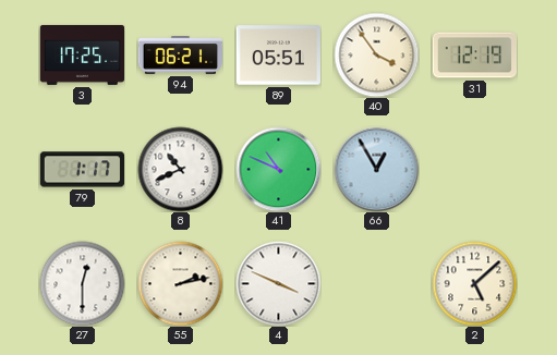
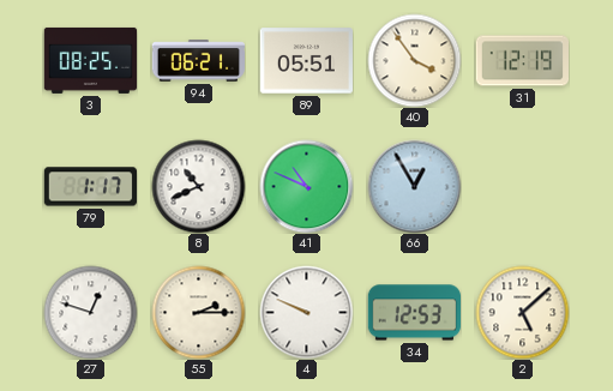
3: 17:25 -> 08:25
27: 12:30 -> 12:48
55: 2:13 -> 2:15
4: 3:49 -> 9:49
34: none -> 12:53
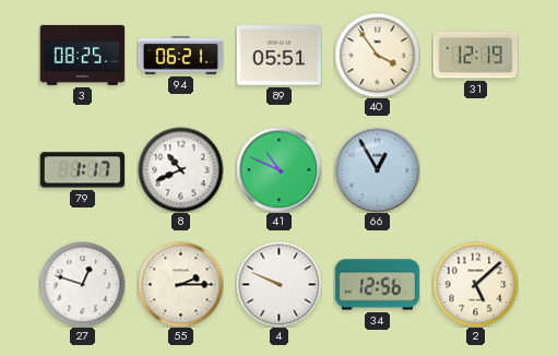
34: 12:53 -> 12:56
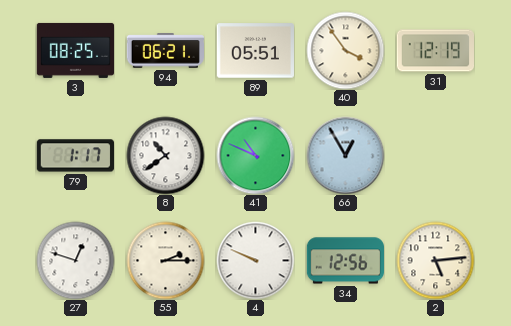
8: 10:41 -> 10:39
2: 5:08 -> 5:14
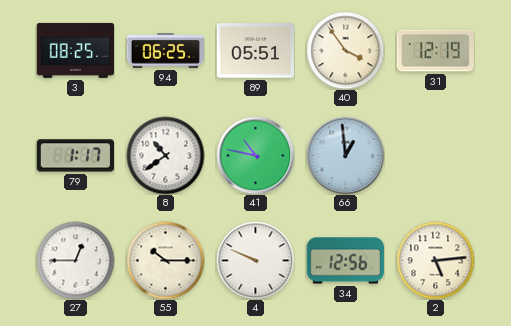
94: 06:21 -> 06:25
41: 10:49 -> 10:47
66: 12:55 -> 12:59
27: 12:48 -> 12:45
55: 2:15 -> 10:15
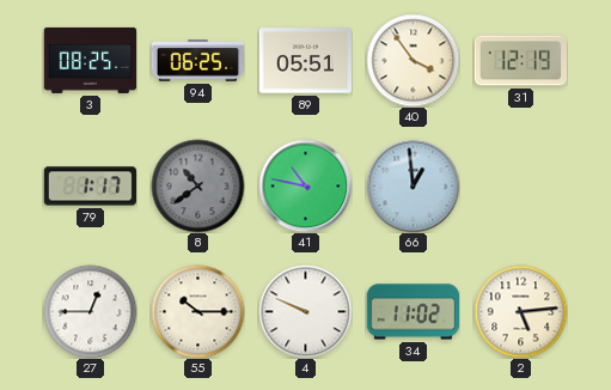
8 dial: white -> grey
34: 12:56 -> 11:02
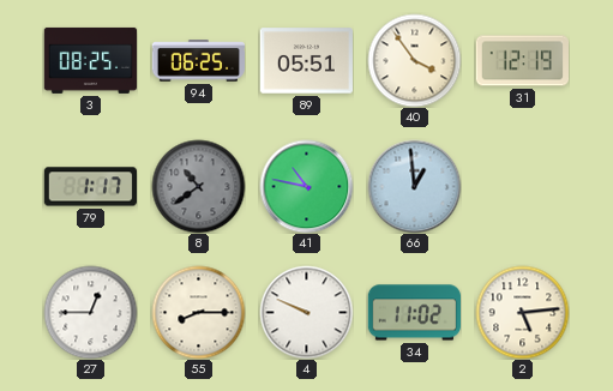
55: 10:15 -> 8:15
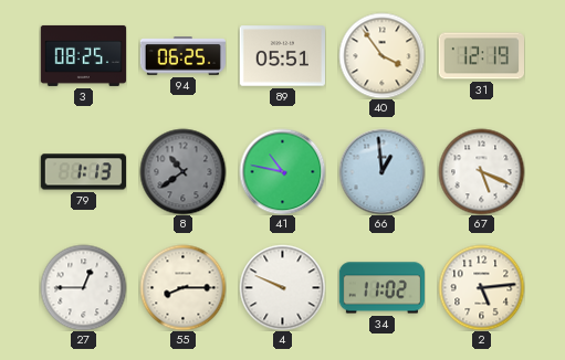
79: 1:17 -> 1:13
67: none -> 5:19
